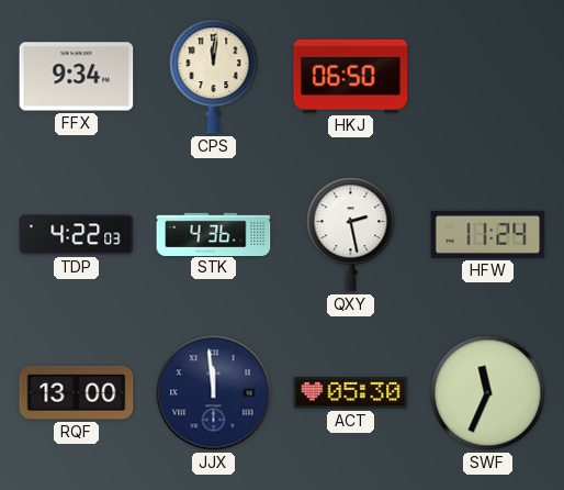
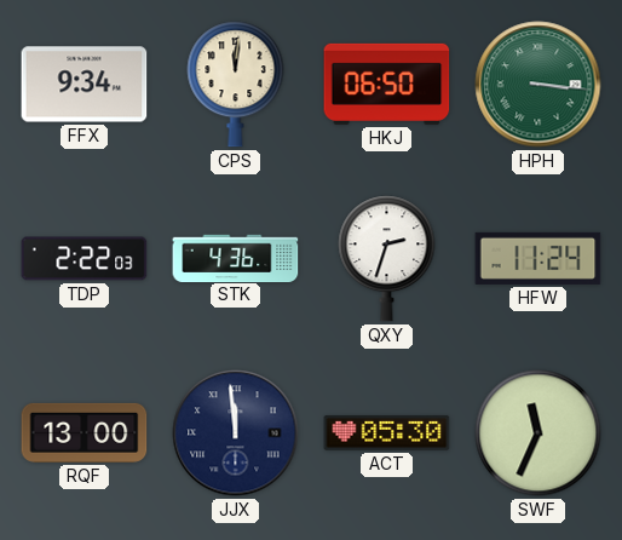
HPH: none -> 3:16
TDP: 4:22 -> 2:22
QXY: 2:28 -> 2:33
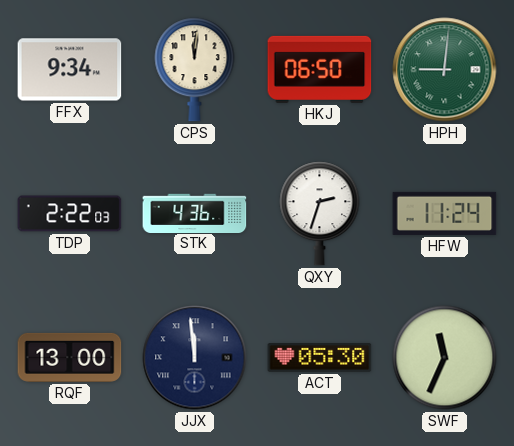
HPH: 3:16 -> 9:01
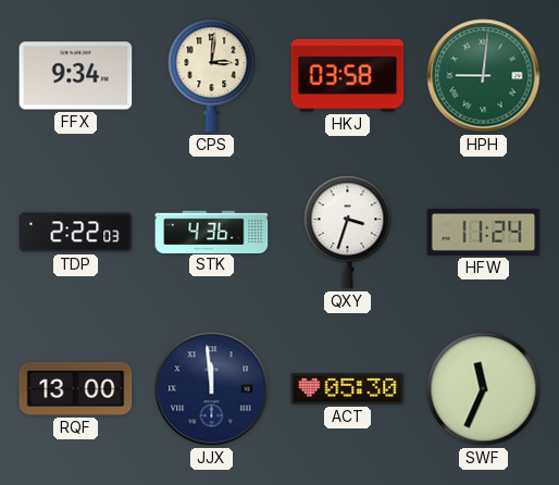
CPS: 12:01 -> 3:01
HKJ: 06:50 -> 03:58
QXY: 2:33 -> 3:33
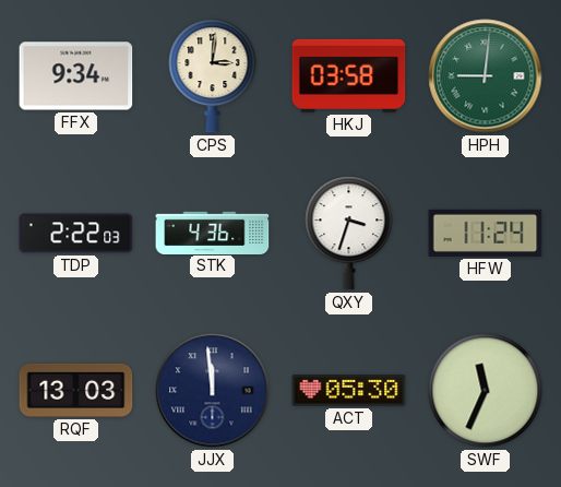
RQF: 13:00 -> 13:03
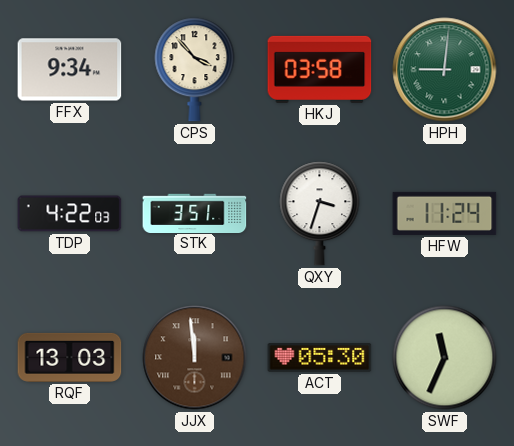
CPS: 3:01 -> 3:53
TDP: 2:22 -> 4:22
STK: 4:36 -> 3:51
JJX dial: navy -> brown
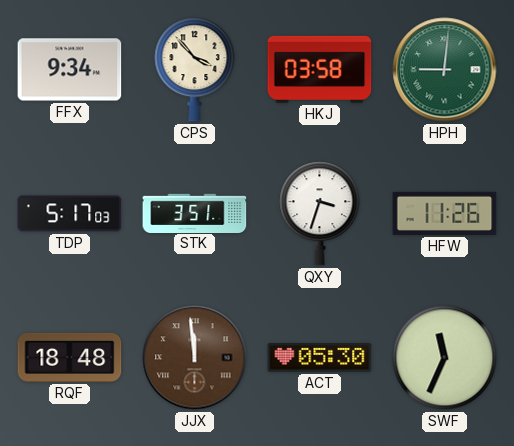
TDP: 4:22 -> 5:17
HFW: 11:24 -> 11:26
RQF: 13:03 -> 18:48
